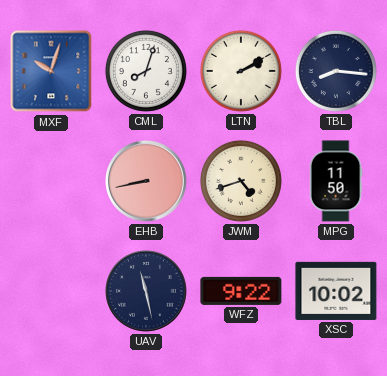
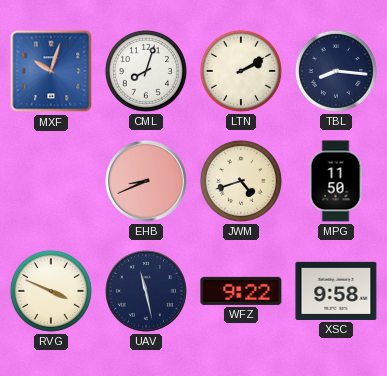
EHB: 8:43 -> 8:41
RVG: none -> 3:49
XSC: 10:02 -> 9:58
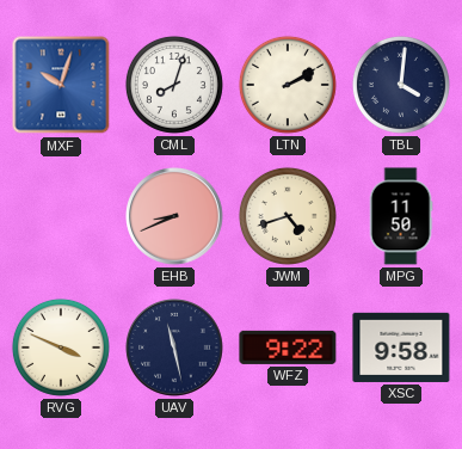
TBL: 8:16 -> 4:01
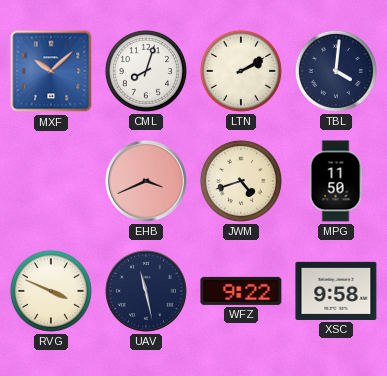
MXF: 10:03 -> 10:08
EHB: 8:41 -> 3:41
